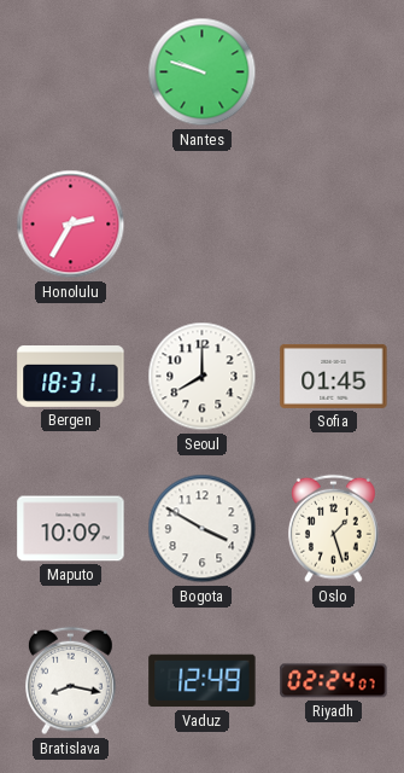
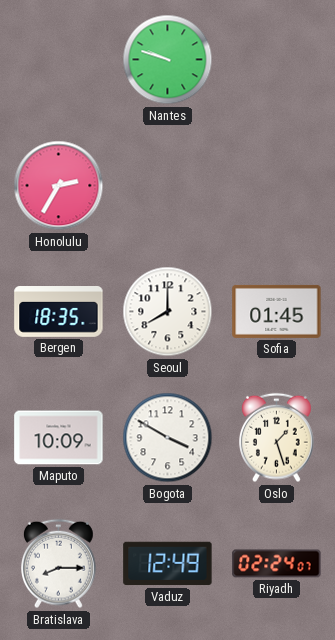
Bergen: 18:31 -> 18:35
Bratislava: 8:17 -> 8:15
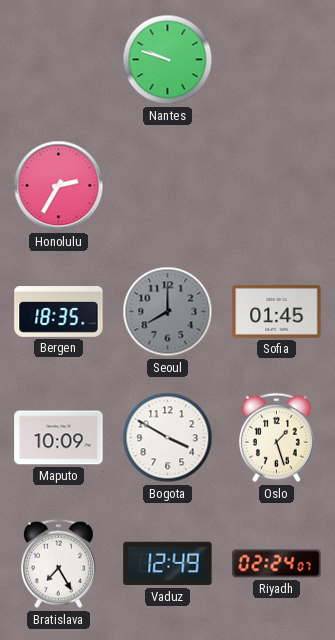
Seoul dial: white -> grey
Bratislava: 8:15 -> 7:25
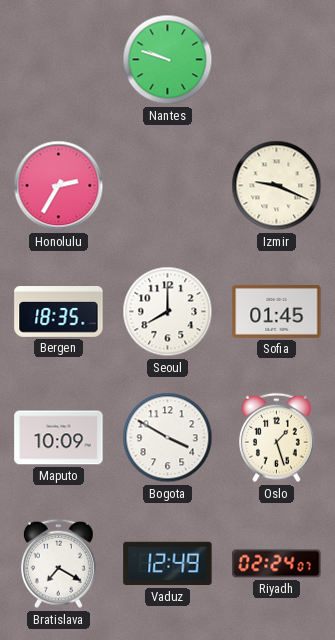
Izmir: none -> 9:19
Seoul dial: grey -> white
Bratislava: 7:25 -> 7:20
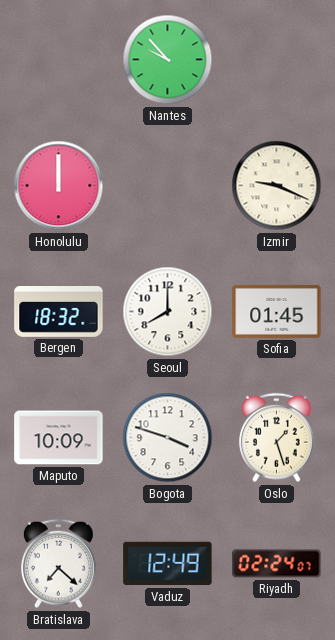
Nantes: 9:48 -> 9:53
Honolulu: 2:35 -> 12:00
Bergen: 18:35 -> 18:32
Bogota: 3:50 -> 3:48
Bratislava: 7:20 -> 7:22
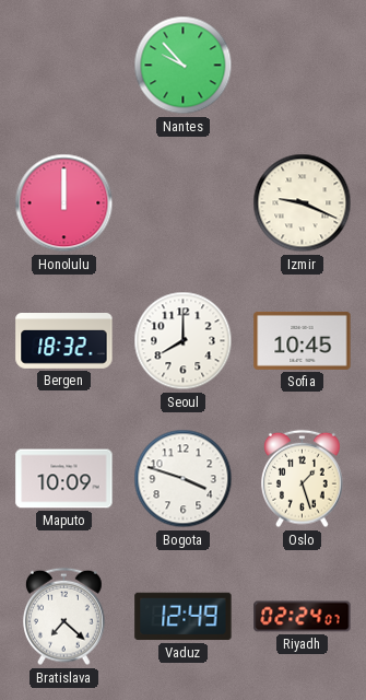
Sofia: 01:45 -> 10:45
